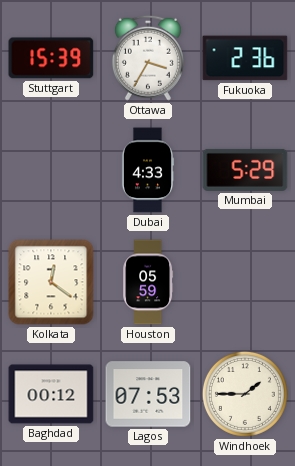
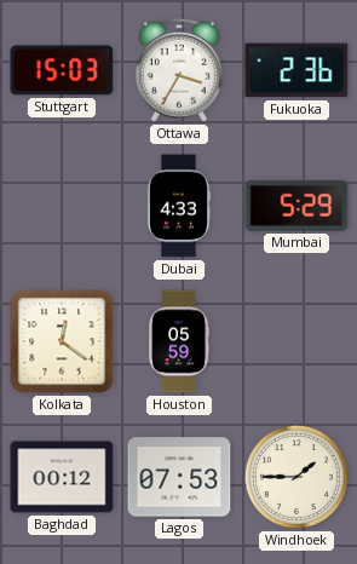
Stuttgart: 15:39 -> 15:03
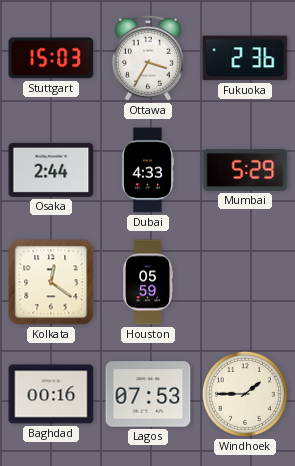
Osaka: none -> 2:44
Baghdad: 00:12 -> 00:16
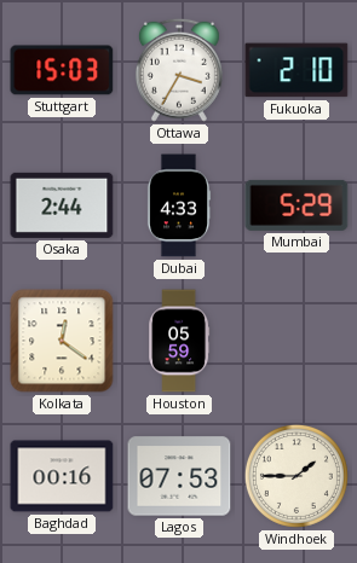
Fukuoka: 2:36 -> 2:10
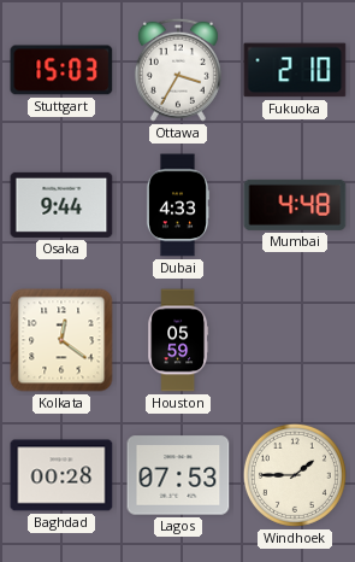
Osaka: 2:44 -> 9:44
Mumbai: 5:29 -> 4:48
Baghdad: 00:16 -> 00:28
